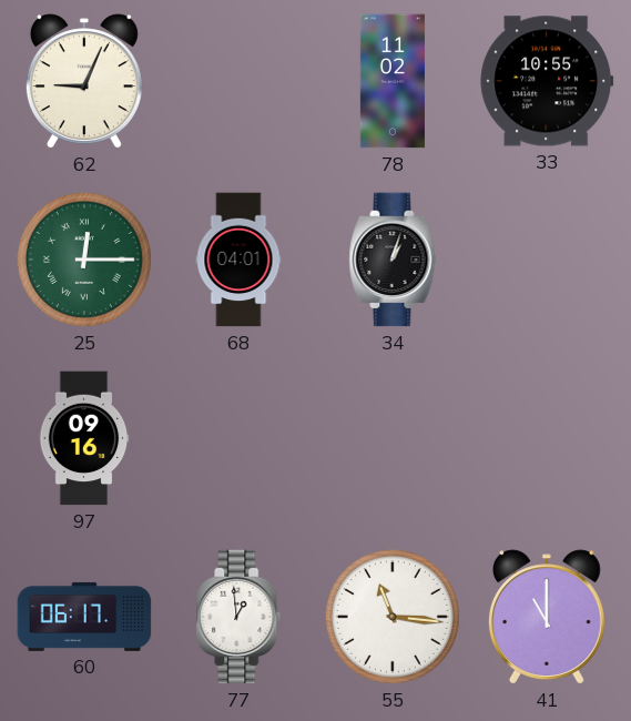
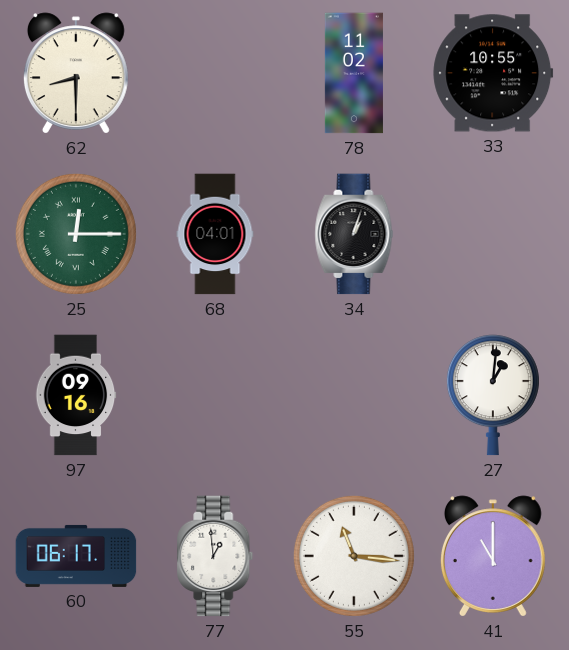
62: 9:04 -> 8:30
27: none -> 1:01
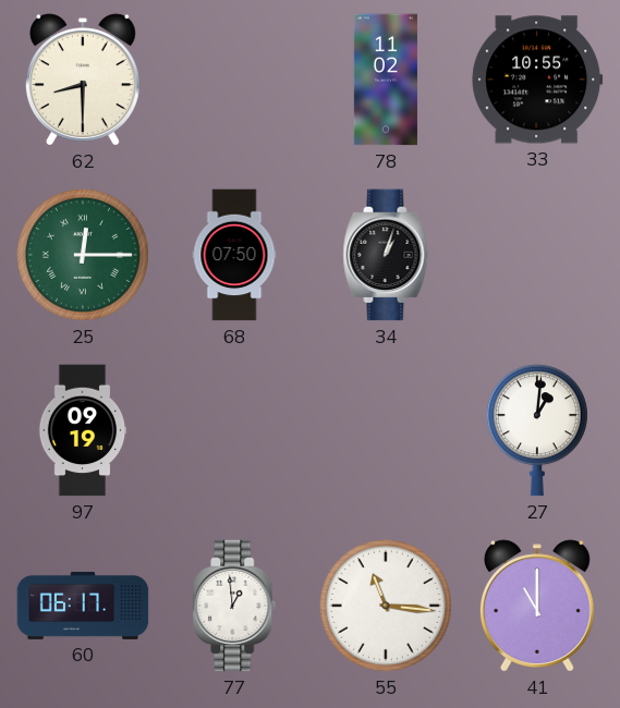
68: 04:01 -> 07:50
97: 09:16 -> 09:19
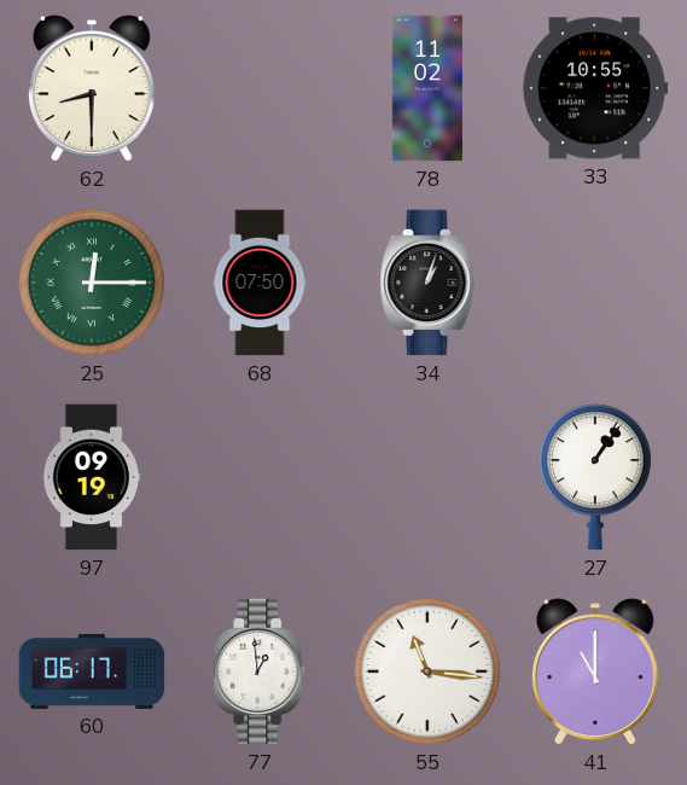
27: 1:01 -> 1:06
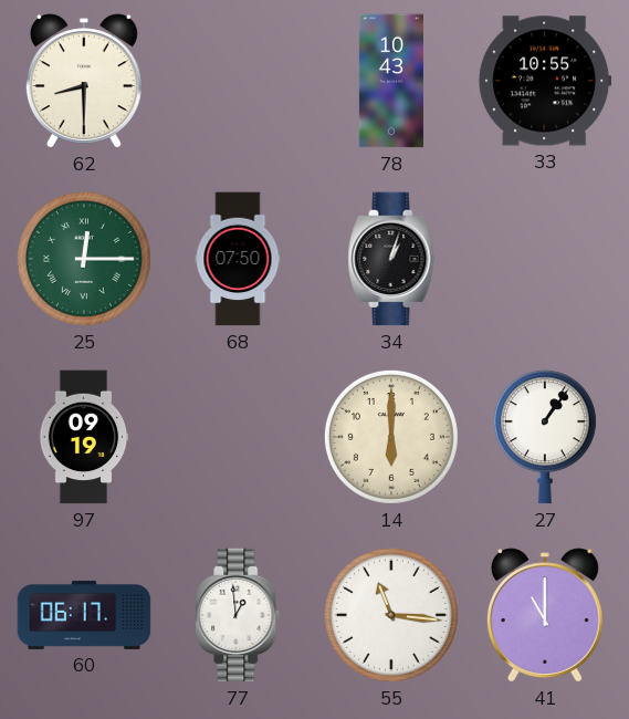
78: 11:02 -> 10:43
14: none -> 6:00
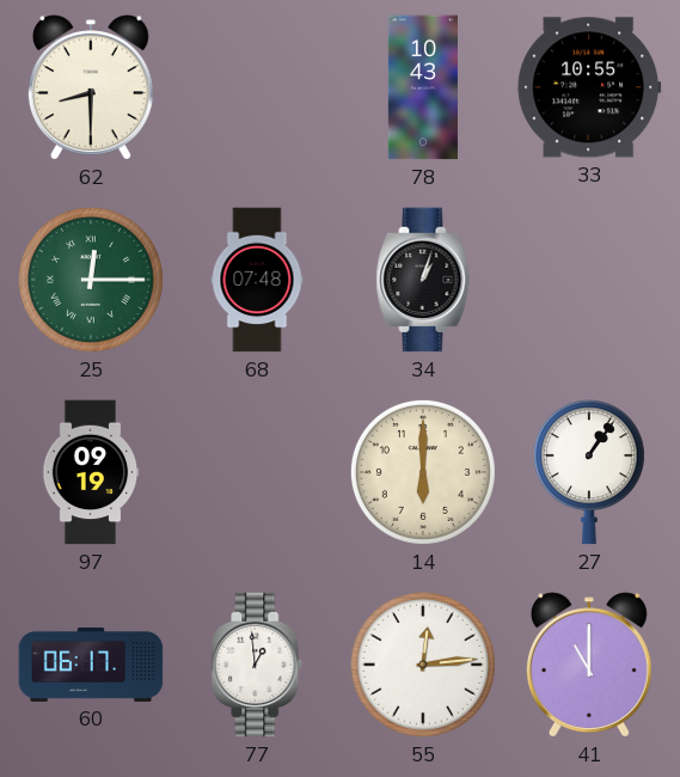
68: 07:50 -> 07:48
55: 11:16 -> 12:14
